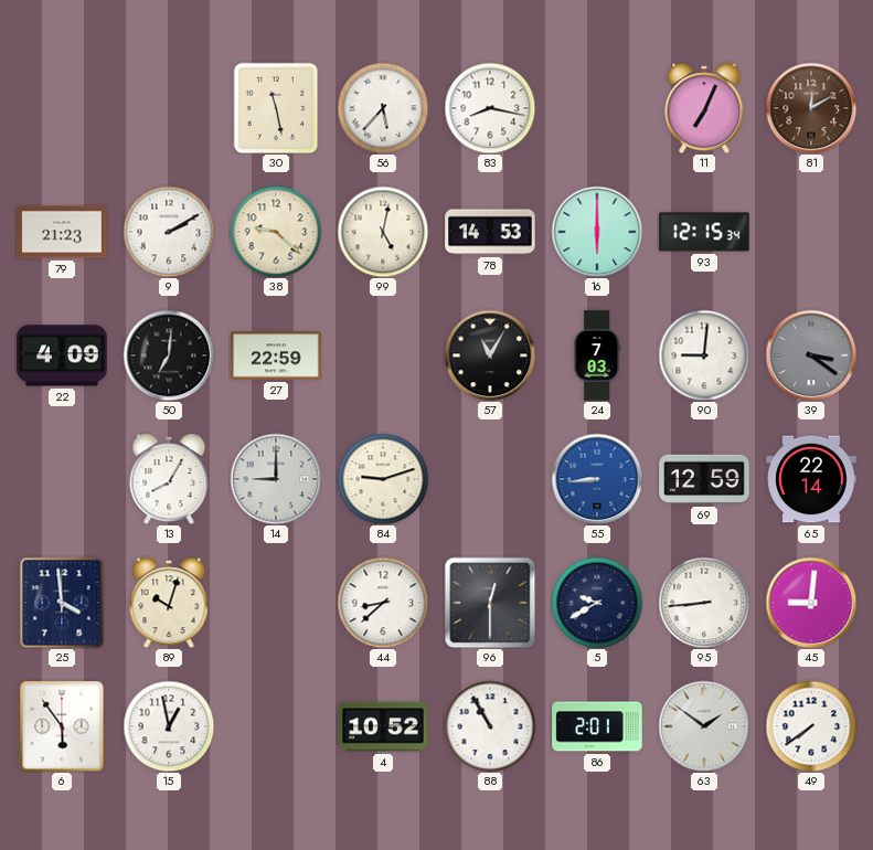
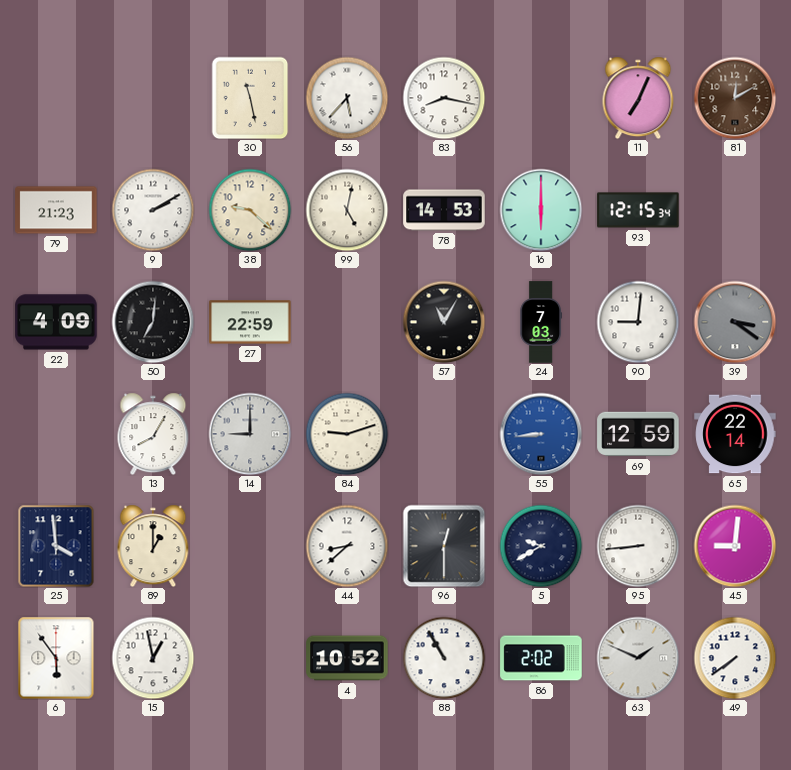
89: 10:03 -> 1:00
86: 2:01 -> 2:02
63: 1:51 -> 1:49
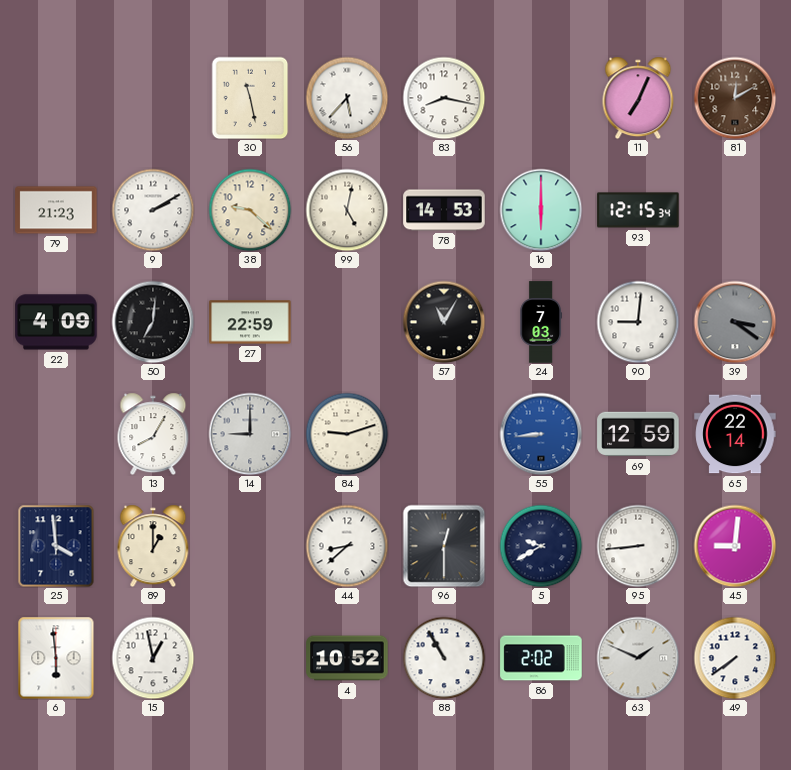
6: 5:54 -> 5:59
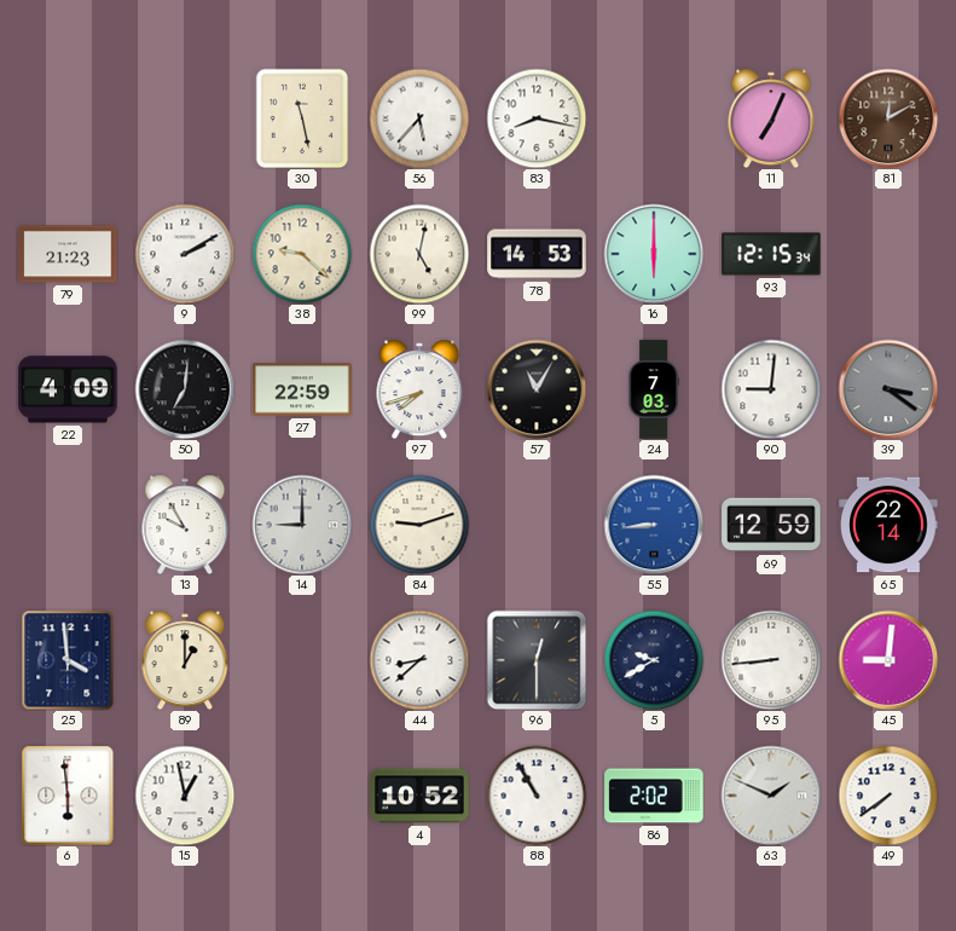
97: none -> 7:42
13: 8:05 -> 9:55
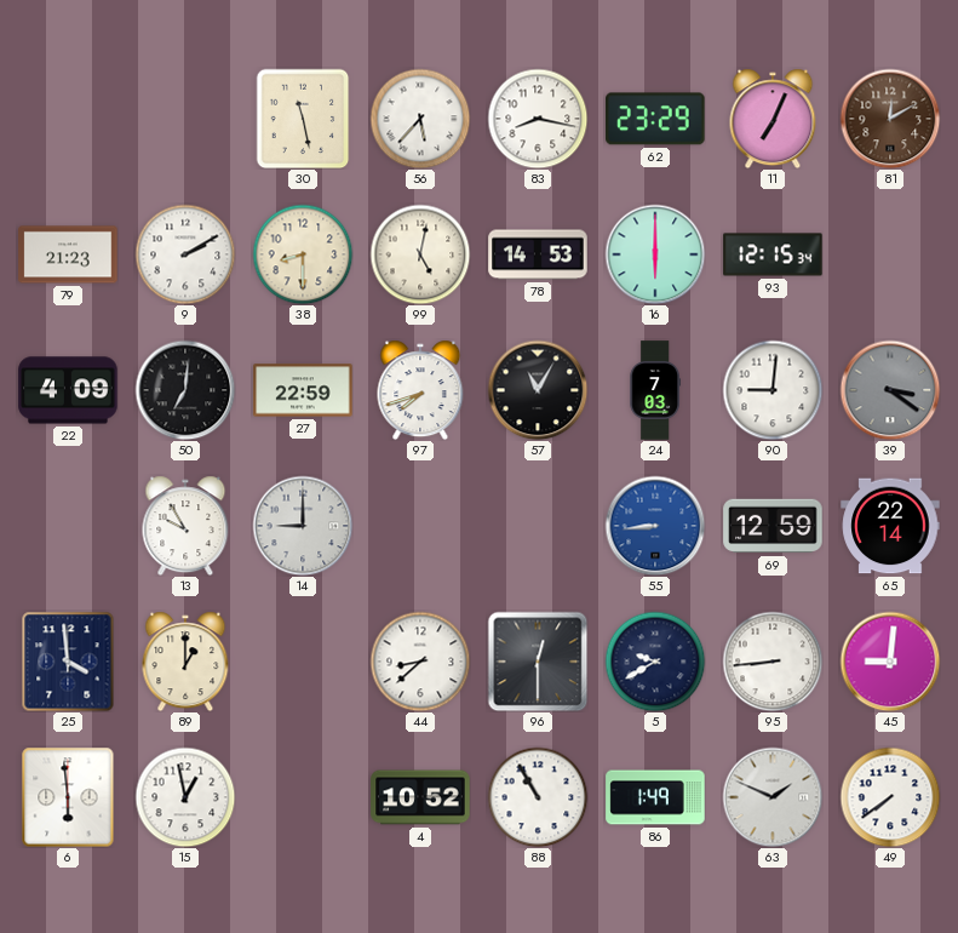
62: none -> 23:29
38: 9:22 -> 8:30
84: 9:12 -> none
86: 2:02 -> 1:49
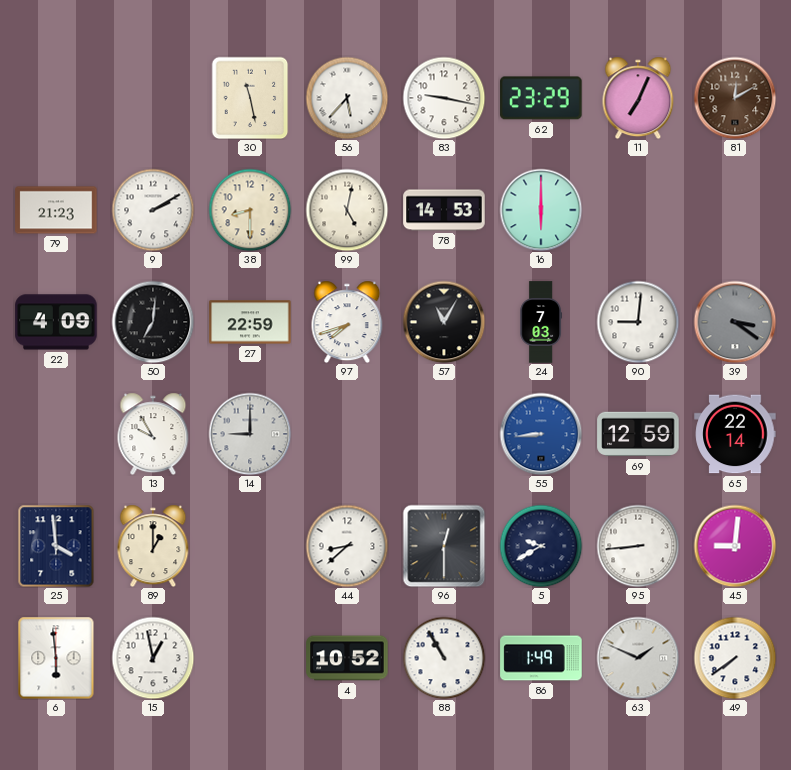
83: 8:17 -> 9:17
93: 12:15 -> none
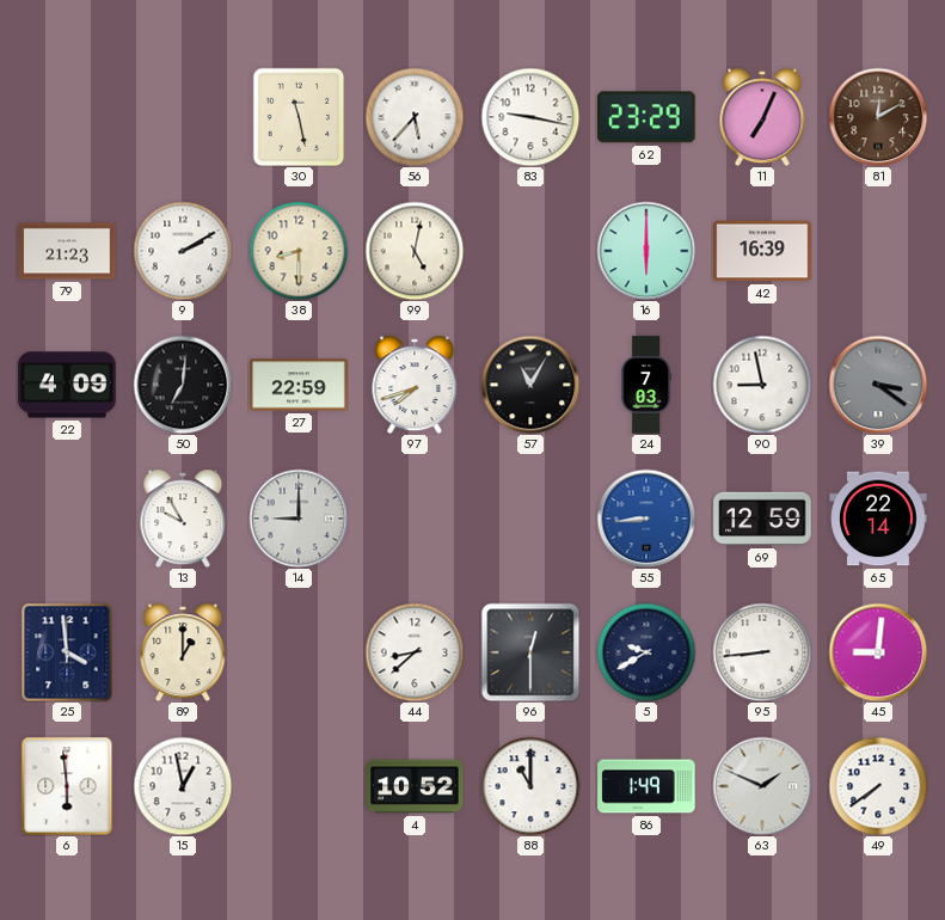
78: 14:53 -> none
42: none -> 16:39
90: 9:01 -> 8:58
88: 10:55 -> 11:00
